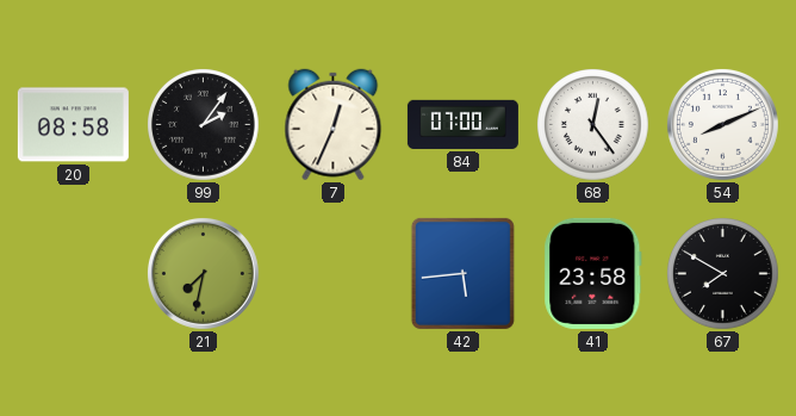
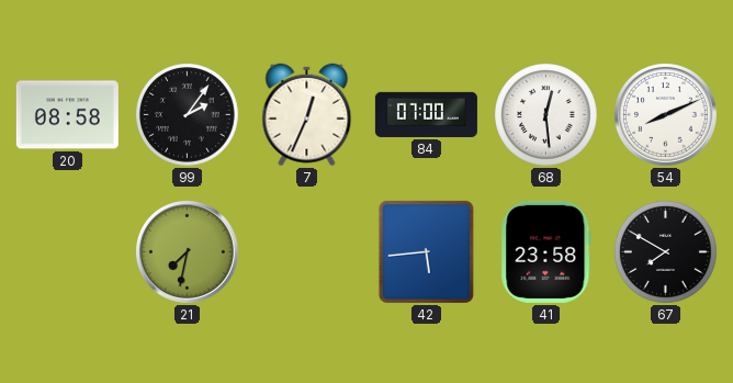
68: 12:24 -> 12:29
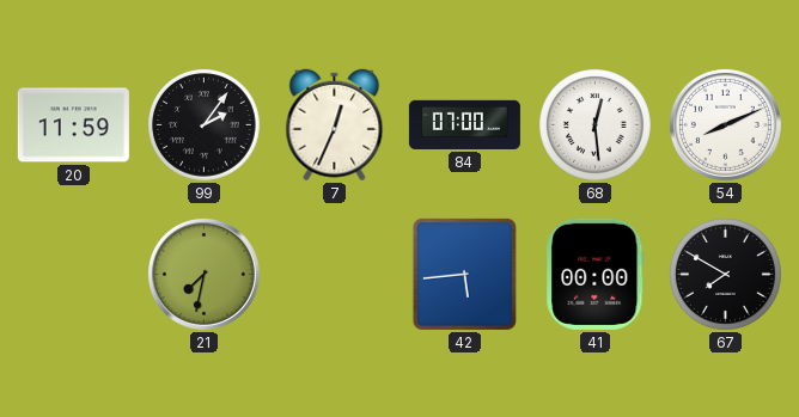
20: 08:58 -> 11:59
41: 23:58 -> 00:00
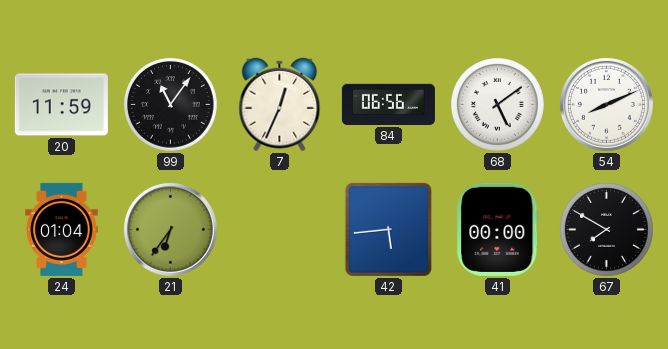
99: 2:06 -> 11:06
84: 07:00 -> 06:56
68: 12:29 -> 5:09
24: none -> 01:04
21: 7:32 -> 6:36
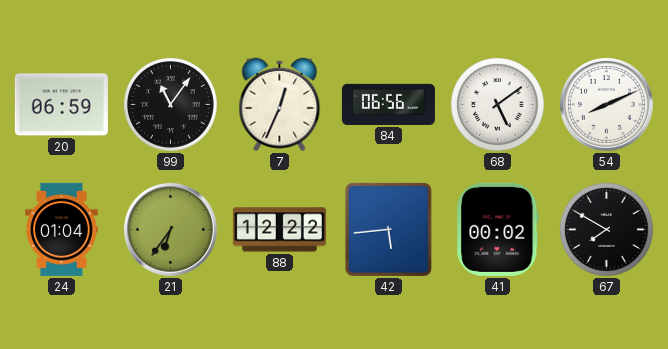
20: 11:59 -> 06:59
88: none -> 12:22
41: 00:00 -> 00:02
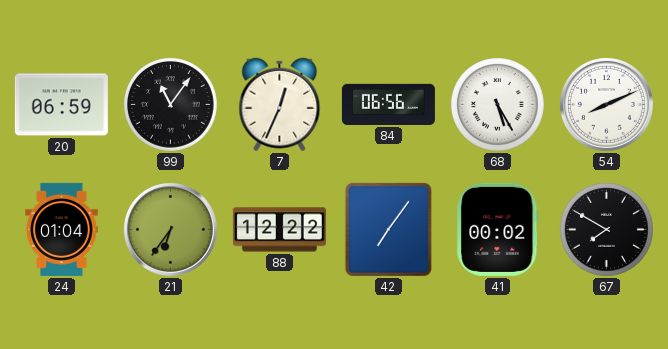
68: 5:09 -> 5:25
42: 5:44 -> 7:06
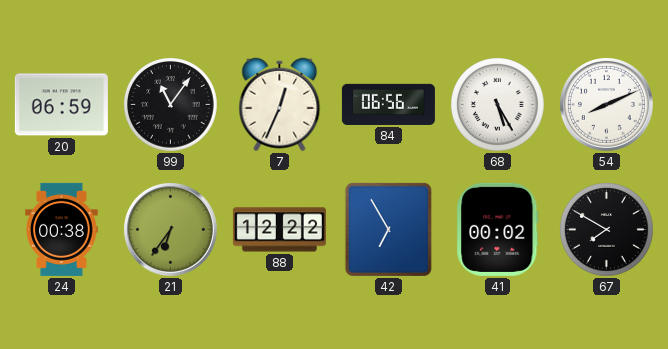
24: 01:04 -> 00:38
42: 7:06 -> 6:55
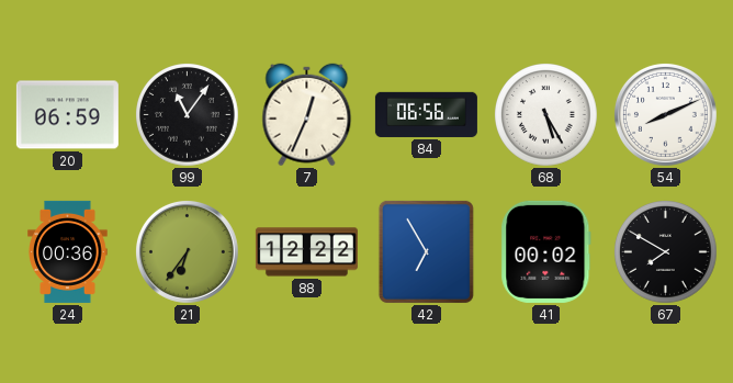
24: 00:38 -> 00:36
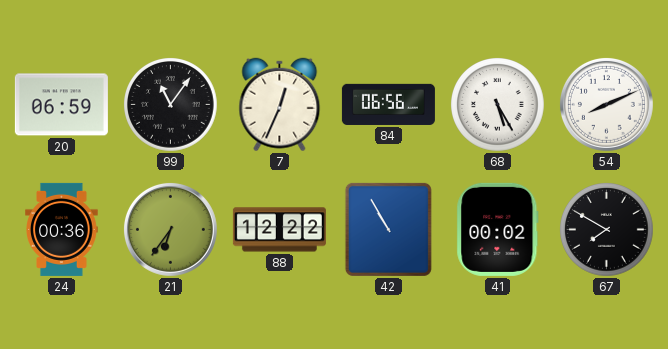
42: 6:55 -> 10:55
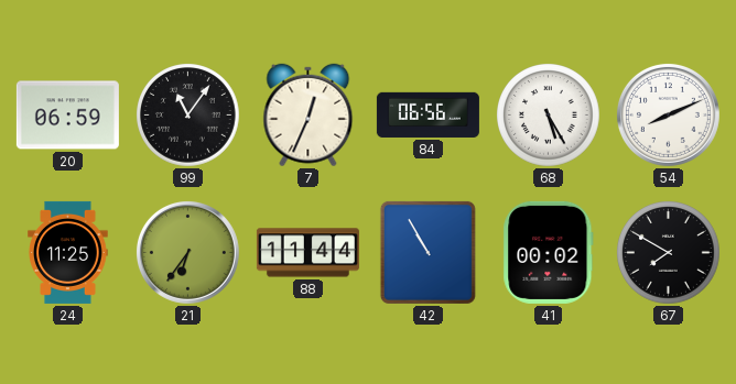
24: 00:36 -> 11:25
88: 12:22 -> 11:44
